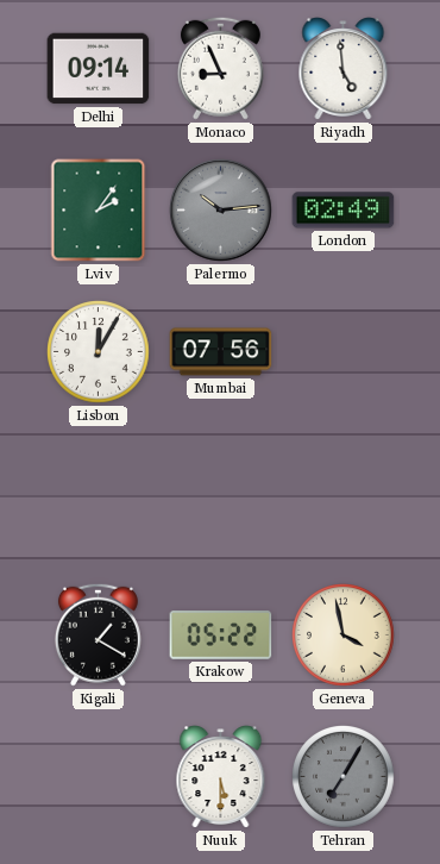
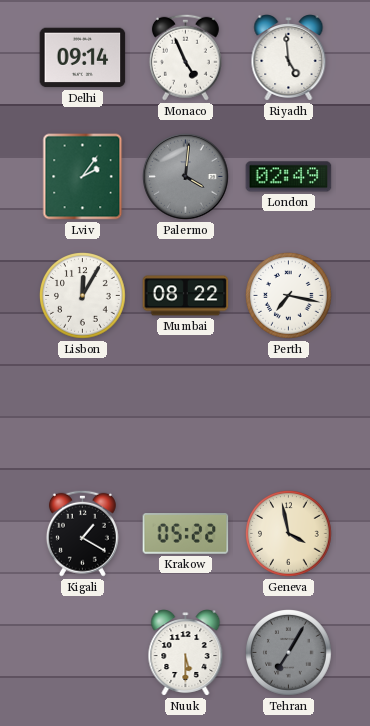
Monaco: 8:56 -> 4:56
Palermo: 10:14 -> 4:01
Mumbai: 07:56 -> 08:22
Perth: none -> 7:17
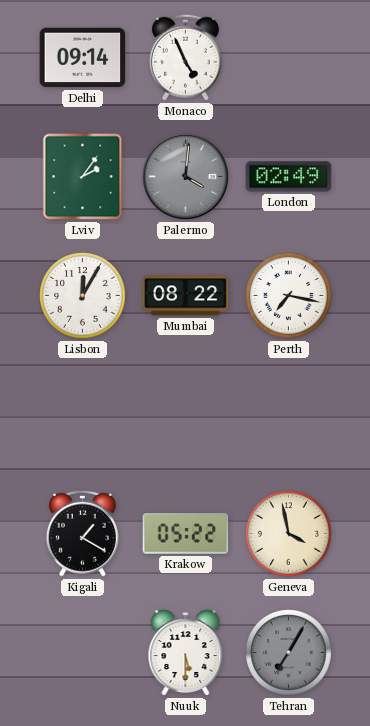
Riyadh: 4:59 -> none
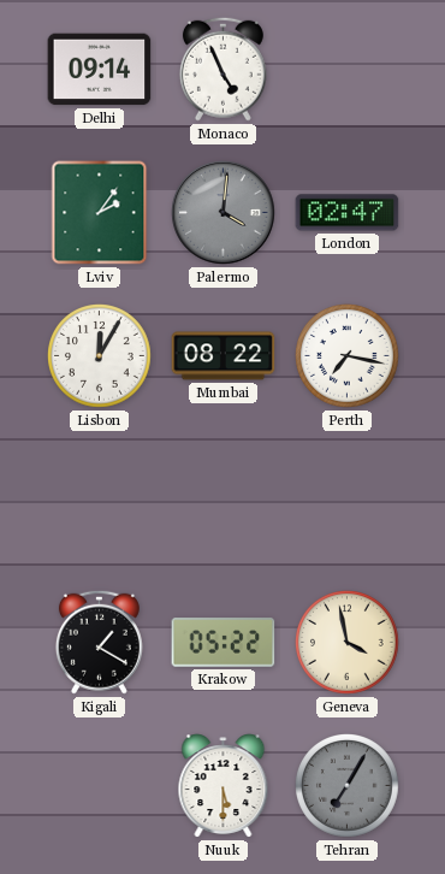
London: 02:49 -> 02:47
